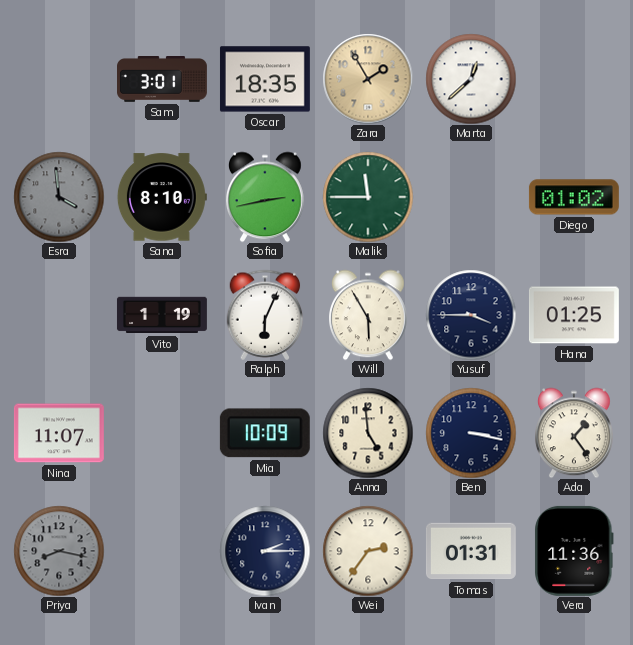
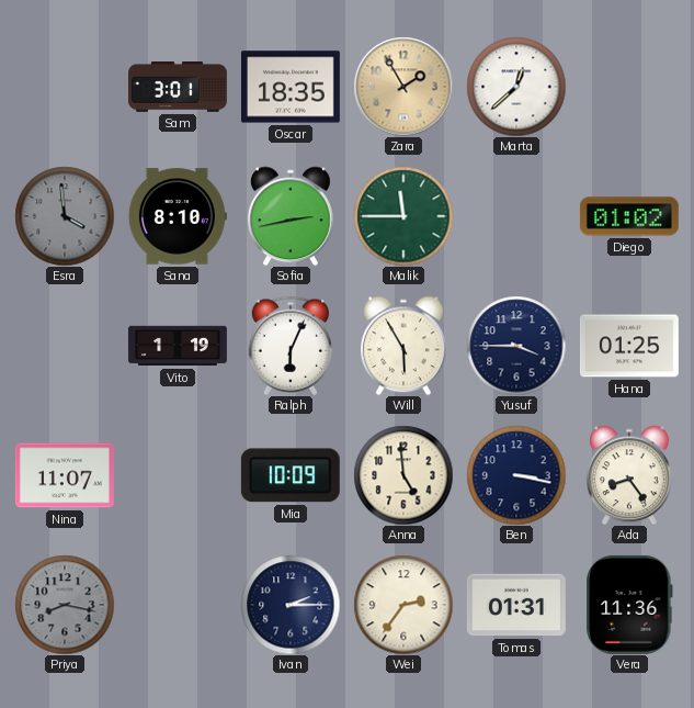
Ada: 1:24 -> 8:24
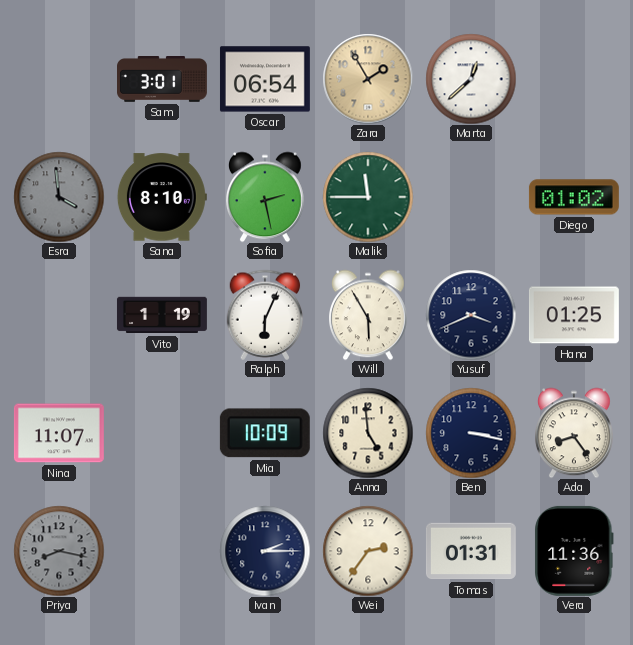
Oscar: 18:35 -> 06:54
Sofia: 2:43 -> 2:28
Yusuf: 3:45 -> 3:41
